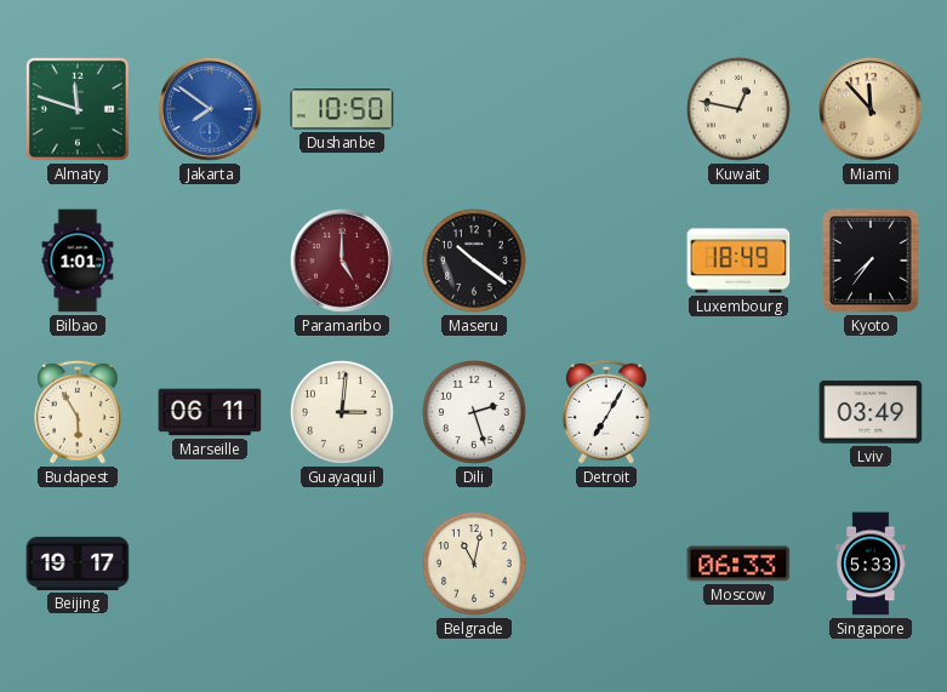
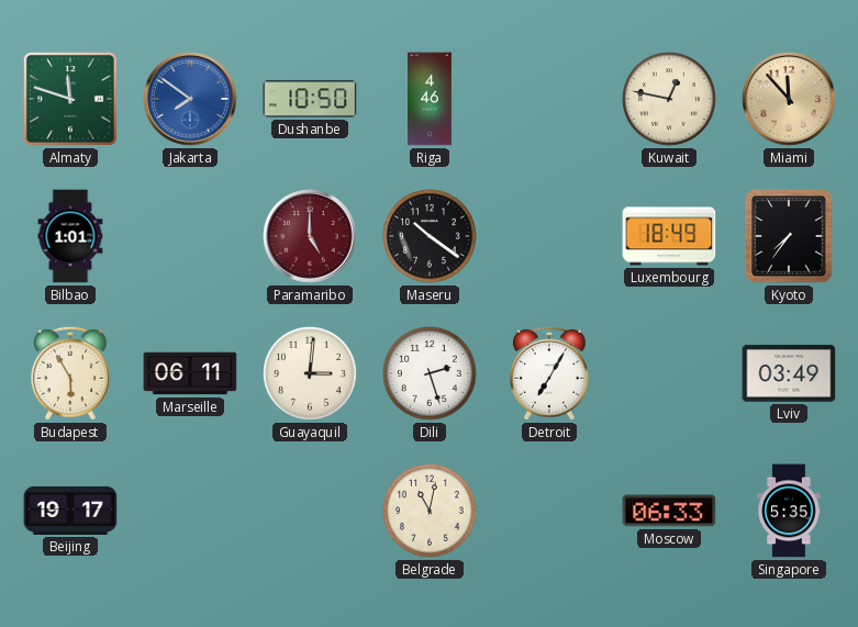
Riga: none -> 4:46
Singapore: 5:33 -> 5:35
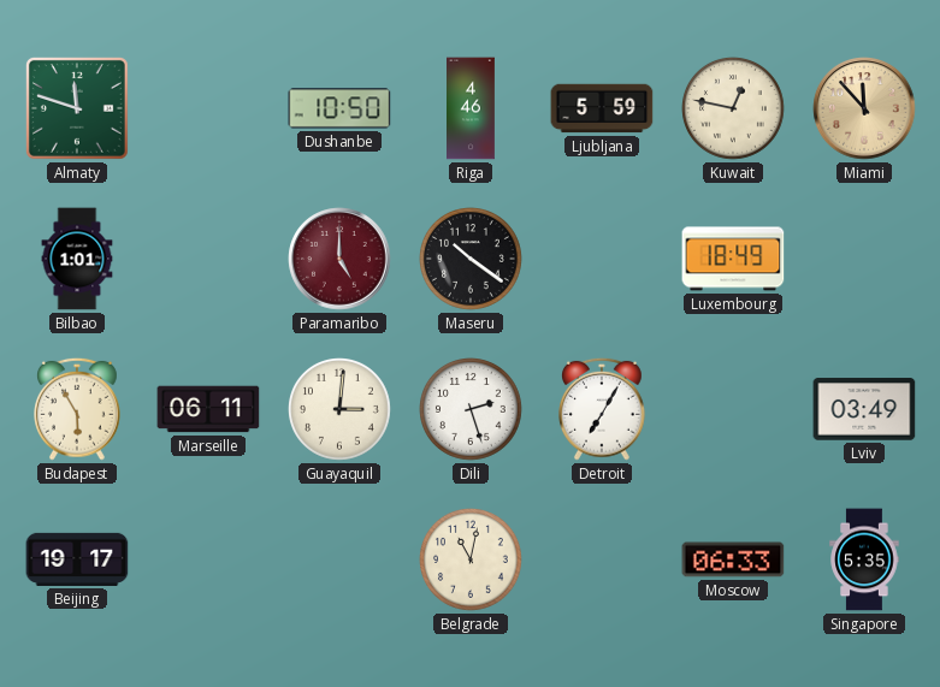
Jakarta: 7:51 -> none
Ljubljana: none -> 5:59
Kyoto: 7:36 -> none
